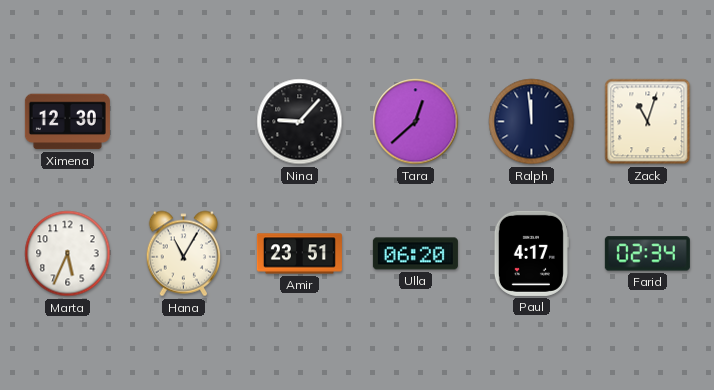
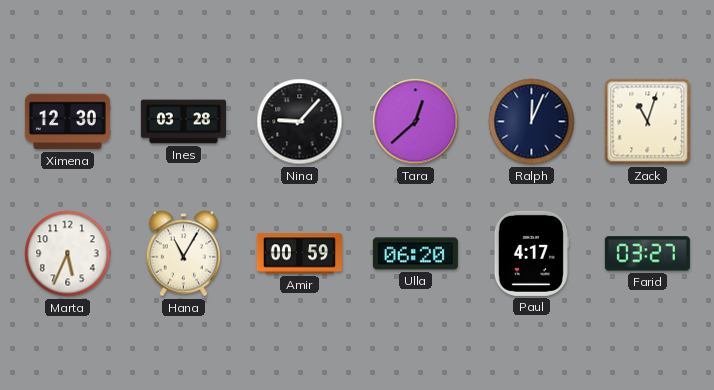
Ines: none -> 03:28
Ralph: 11:59 -> 12:04
Amir: 23:51 -> 00:59
Farid: 02:34 -> 03:27
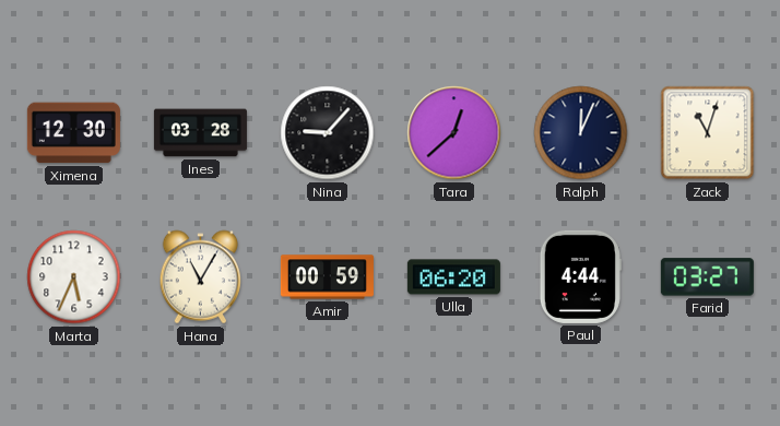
Paul: 4:17 -> 4:44
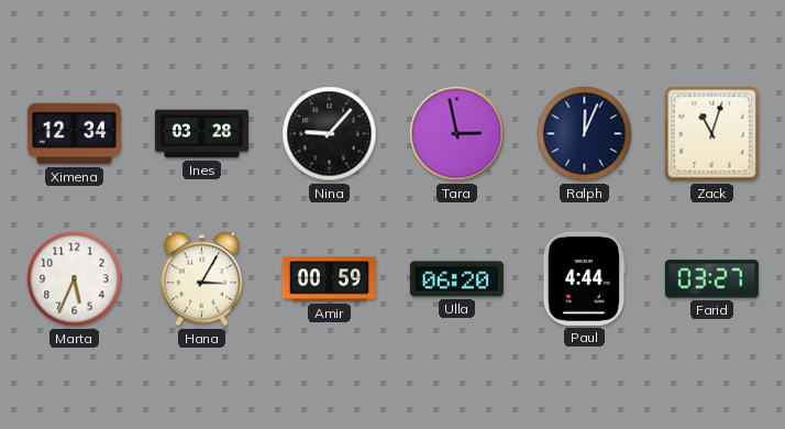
Ximena: 12:30 -> 12:34
Tara: 12:38 -> 2:58
Hana: 11:05 -> 3:05
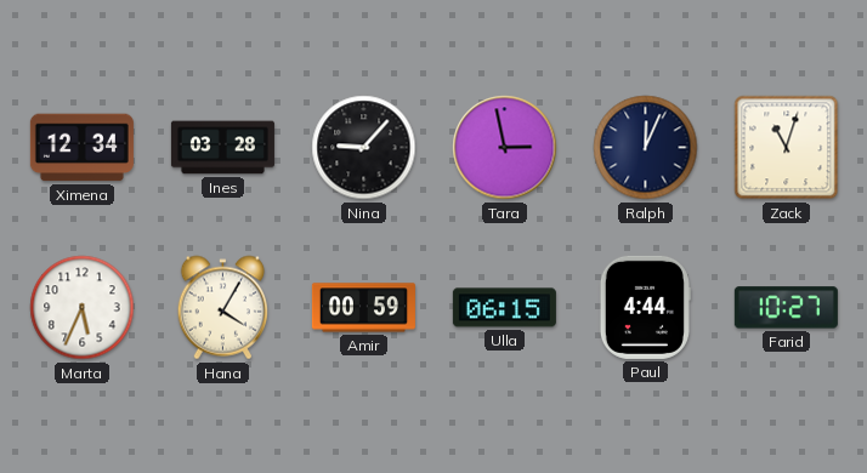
Hana: 3:05 -> 4:05
Ulla: 06:20 -> 06:15
Farid: 03:27 -> 10:27
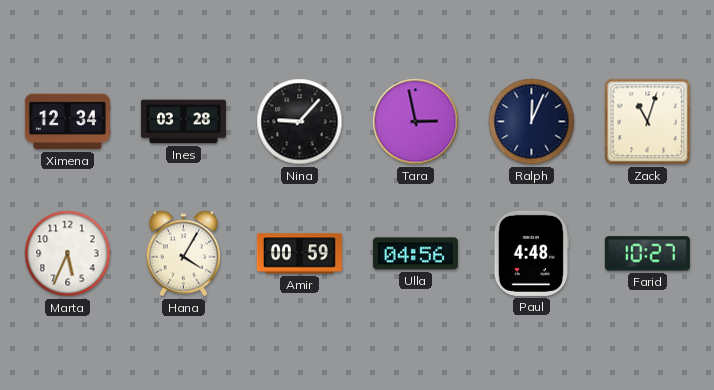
Ulla: 06:15 -> 04:56
Paul: 4:44 -> 4:48
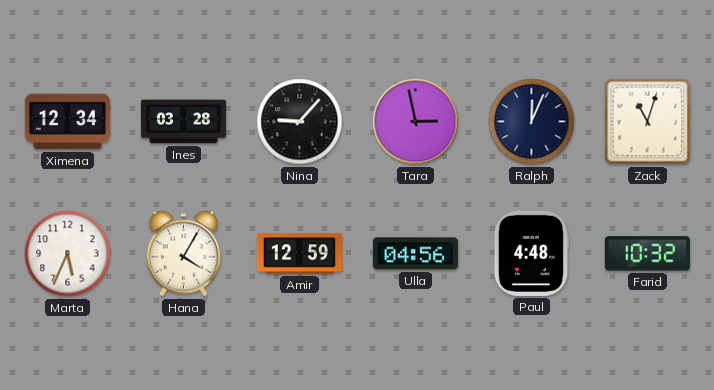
Amir: 00:59 -> 12:59
Farid: 10:27 -> 10:32
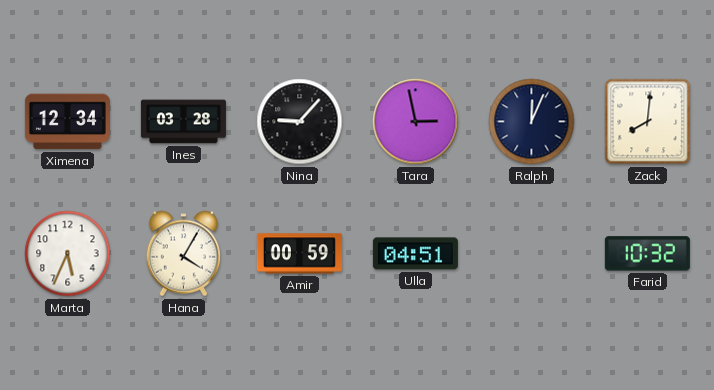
Zack: 11:03 -> 8:01
Amir: 12:59 -> 00:59
Ulla: 04:56 -> 04:51
Paul: 4:48 -> none
